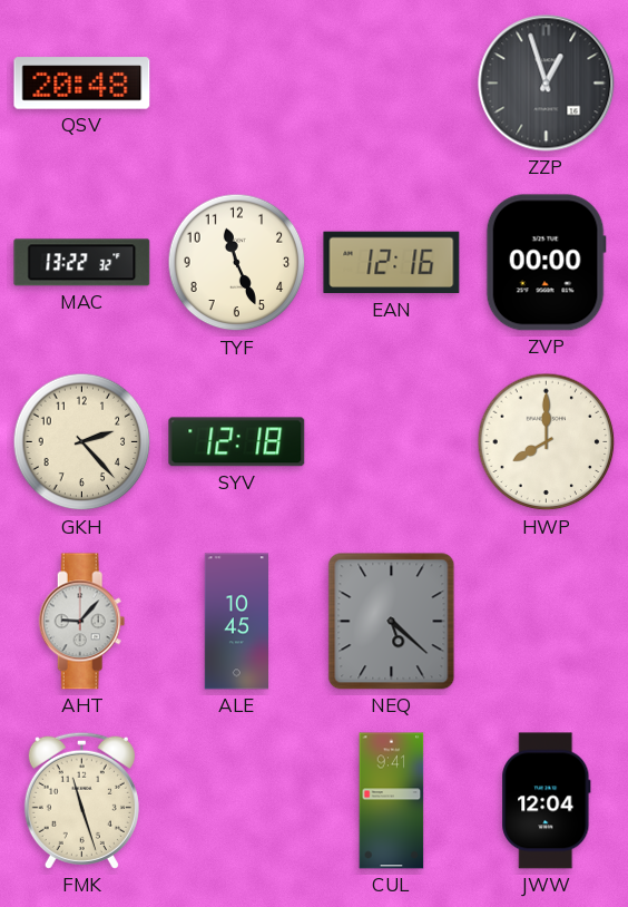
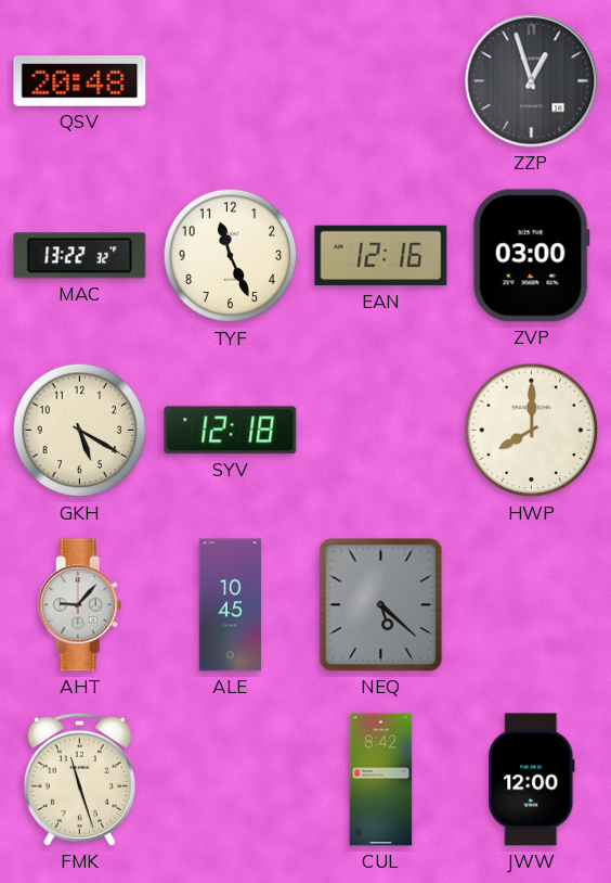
ZVP: 00:00 -> 03:00
GKH: 2:23 -> 5:20
CUL: 9:41 -> 8:42
JWW: 12:04 -> 12:00
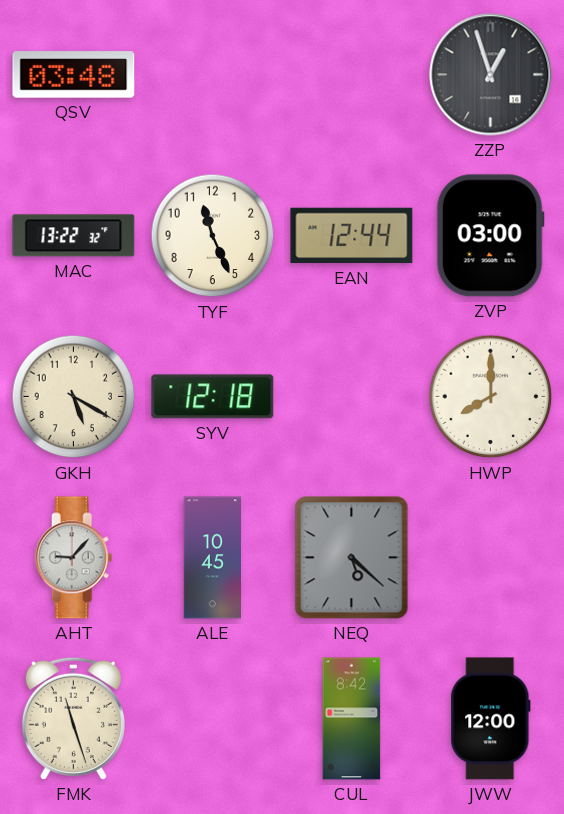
QSV: 20:48 -> 03:48
EAN: 12:16 -> 12:44
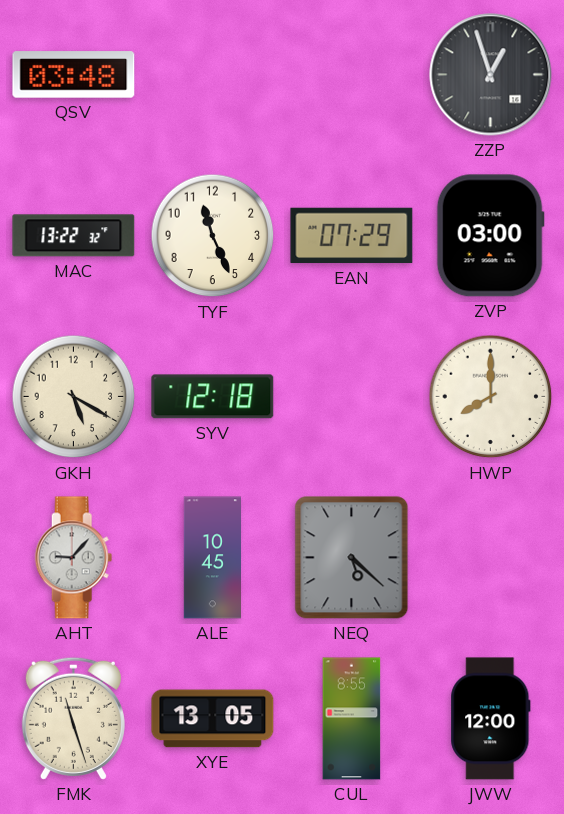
EAN: 12:44 -> 07:29
XYE: none -> 13:05
CUL: 8:42 -> 8:55
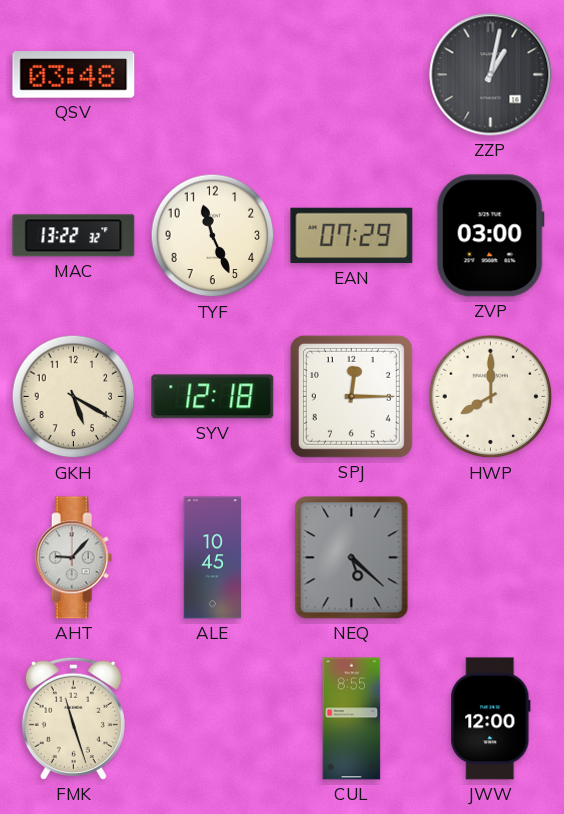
ZZP: 12:57 -> 1:02
SPJ: none -> 12:15
XYE: 13:05 -> none
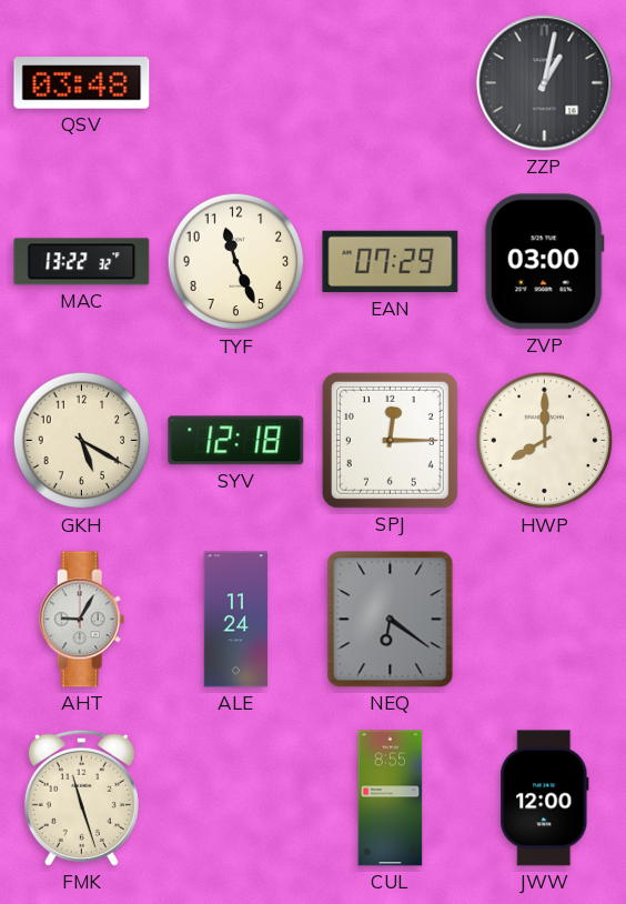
AHT: 9:07 -> 9:05
ALE: 10:45 -> 11:24
NEQ: 5:22 -> 6:21
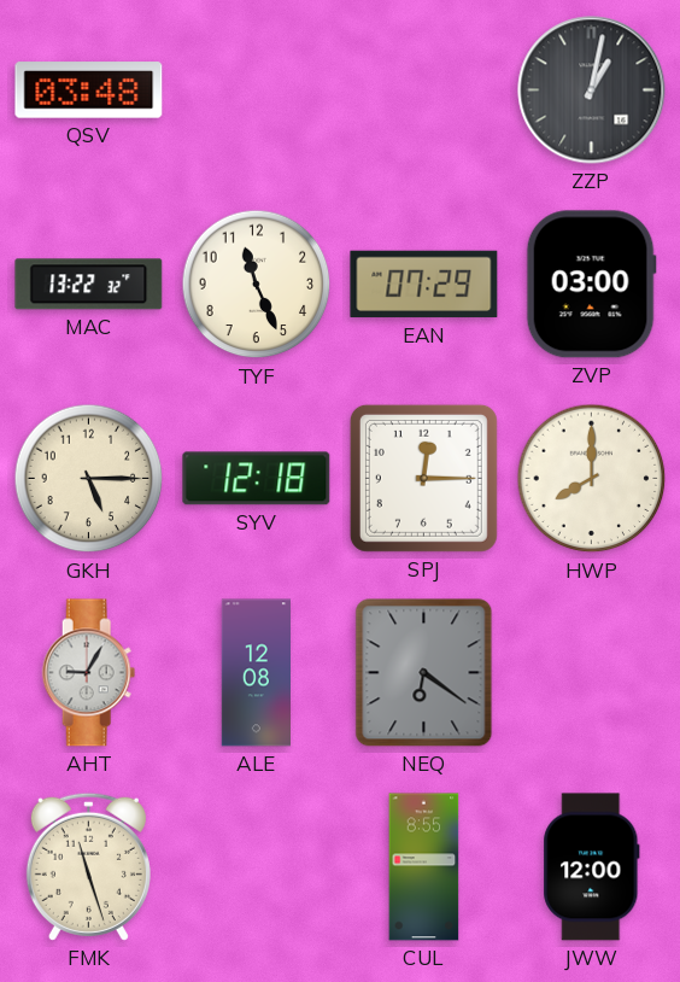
GKH: 5:20 -> 5:15
ALE: 11:24 -> 12:08
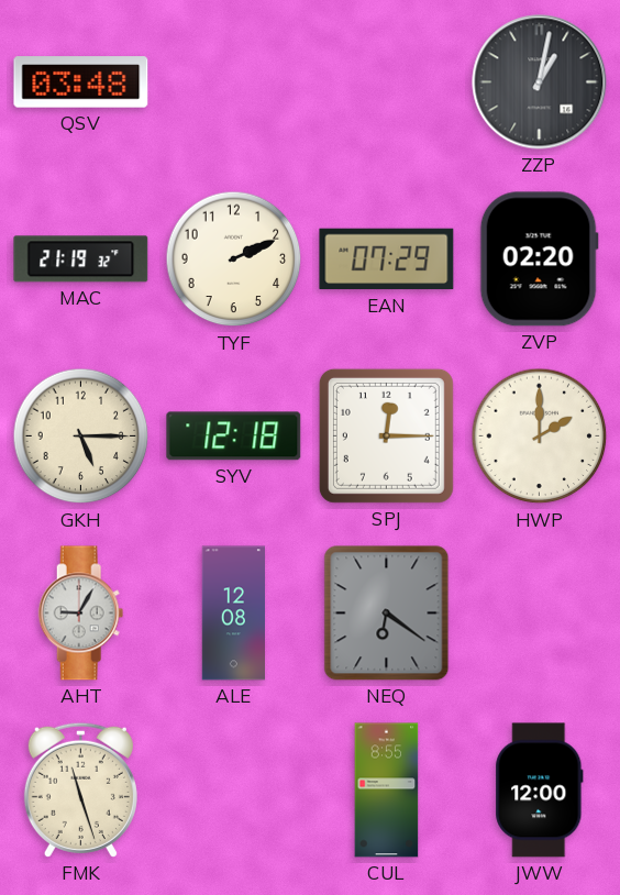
MAC: 13:22 -> 21:19
TYF: 11:26 -> 2:11
ZVP: 03:00 -> 02:20
HWP: 8:00 -> 2:00
